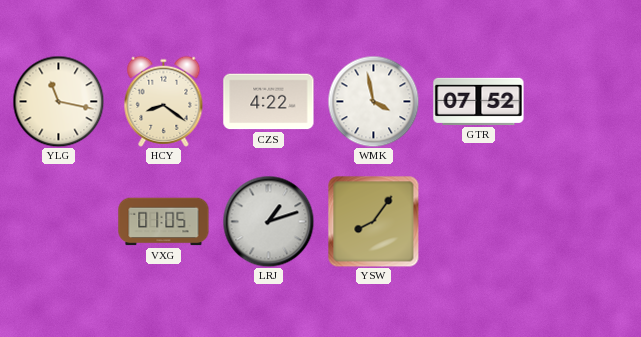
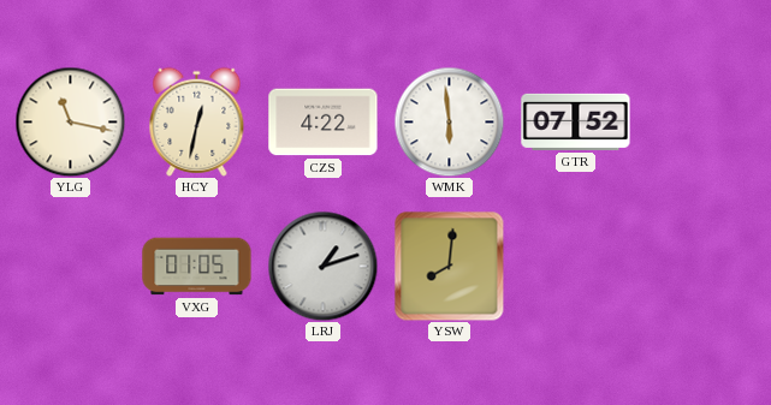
HCY: 8:21 -> 12:32
WMK: 3:58 -> 5:59
YSW: 8:06 -> 8:01
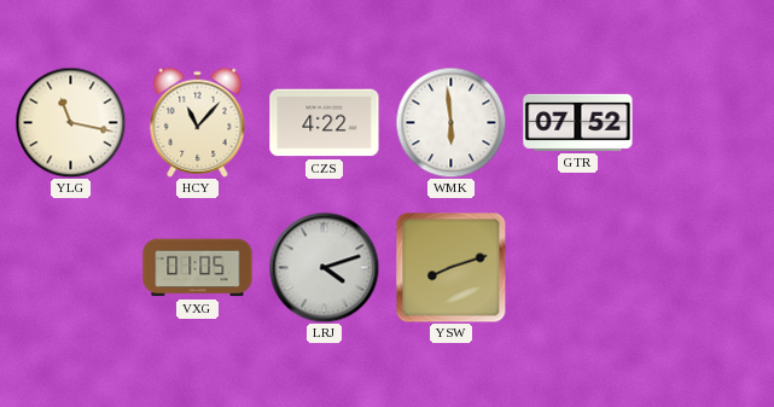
HCY: 12:32 -> 11:07
LRJ: 1:12 -> 4:12
YSW: 8:01 -> 8:12
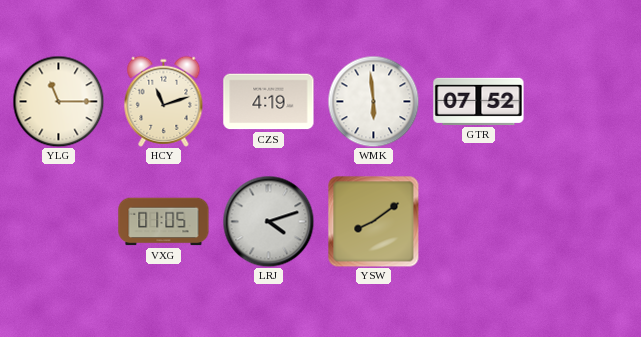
YLG: 11:17 -> 11:15
HCY: 11:07 -> 11:12
CZS: 4:22 -> 4:19
YSW: 8:12 -> 8:09
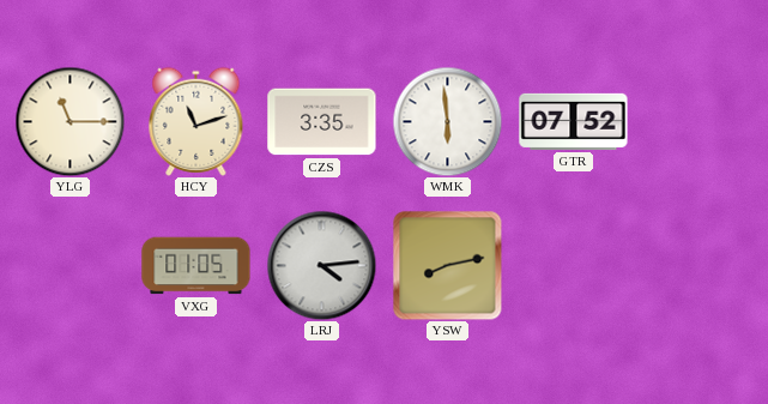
CZS: 4:19 -> 3:35
LRJ: 4:12 -> 4:14
YSW: 8:09 -> 8:13
